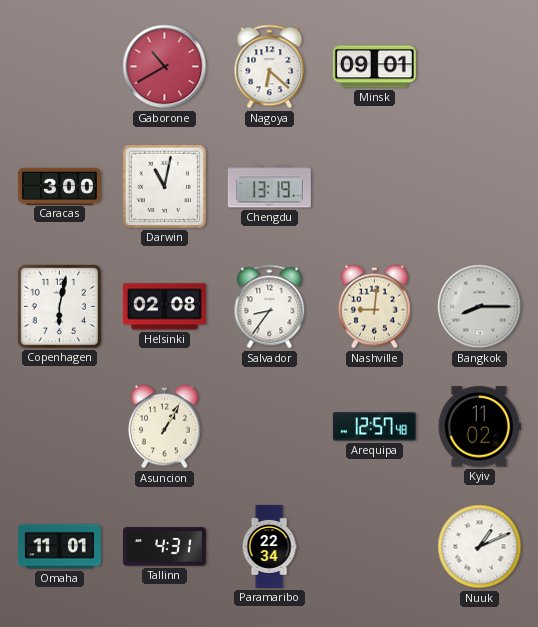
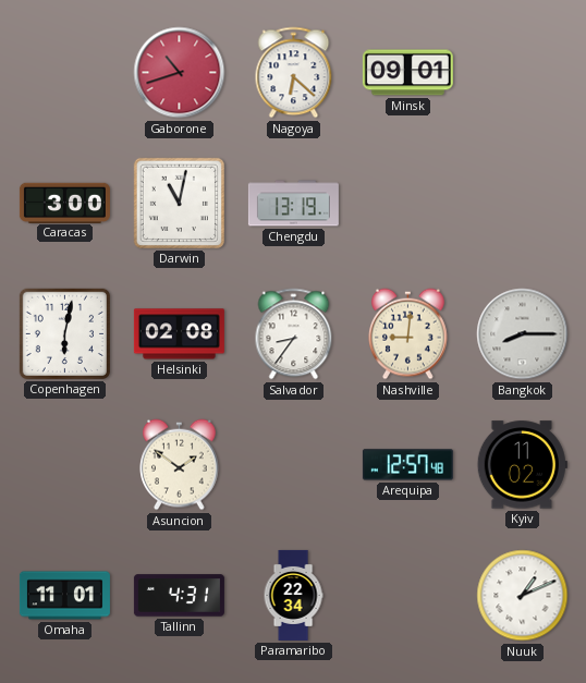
Gaborone: 10:40 -> 10:42
Asuncion: 1:05 -> 1:51
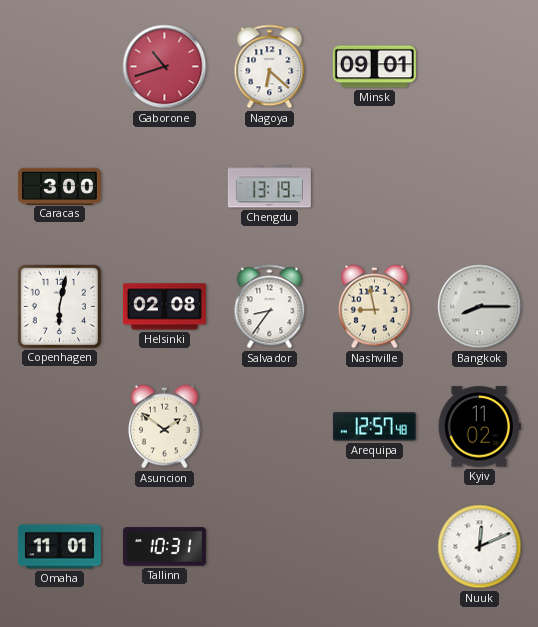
Darwin: 11:02 -> none
Nashville: 9:01 -> 8:58
Tallinn: 4:31 -> 10:31
Paramaribo: 22:34 -> none
Nuuk: 1:11 -> 12:11
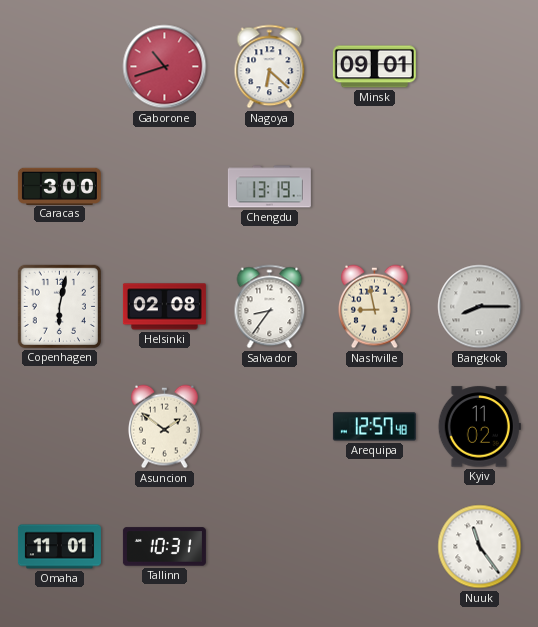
Nuuk: 12:11 -> 11:24
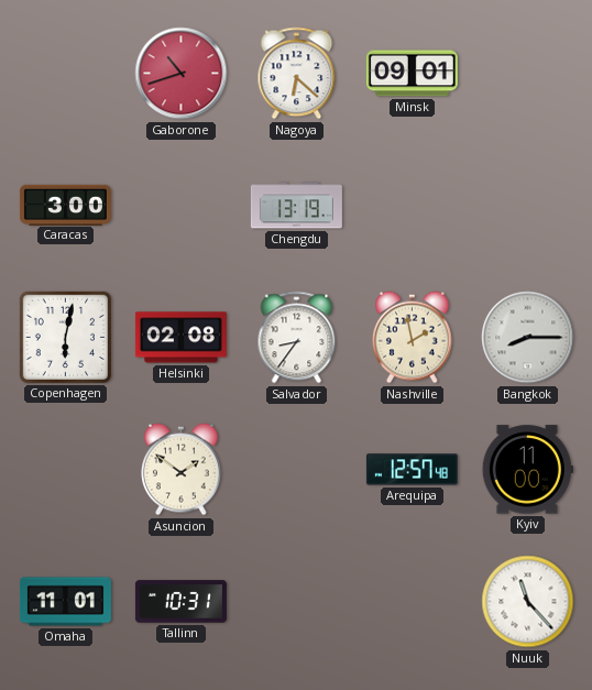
Nashville: 8:58 -> 1:58
Kyiv: 11:02 -> 11:00
Nuuk: 11:24 -> 11:23
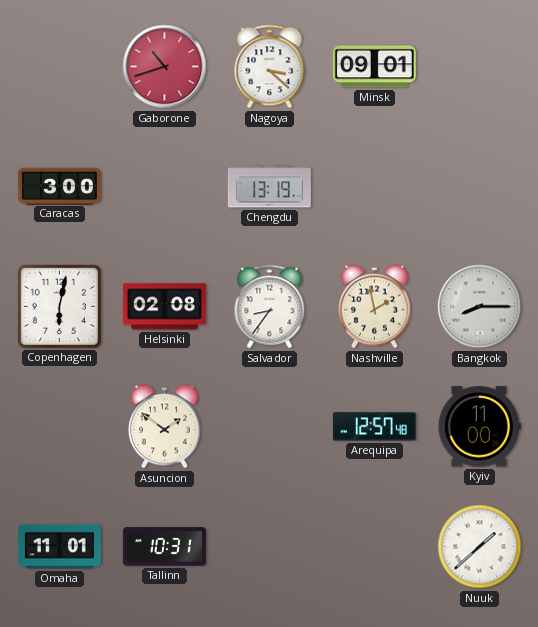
Nagoya: 6:22 -> 3:22
Nuuk: 11:23 -> 1:38
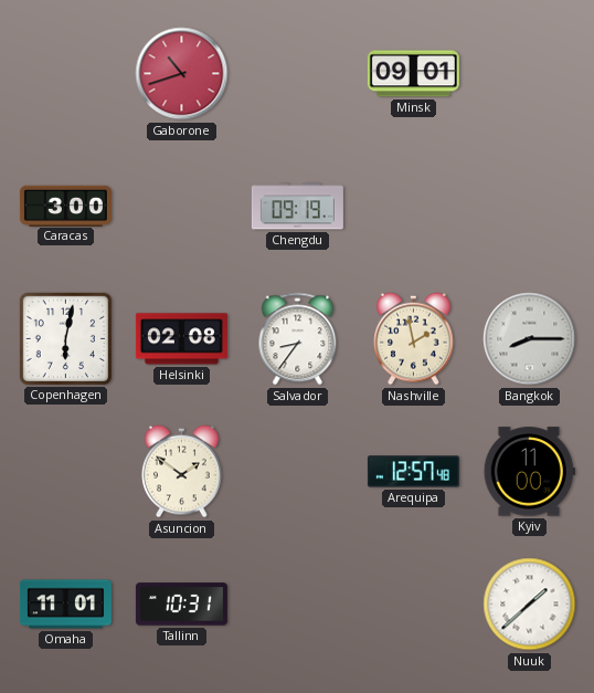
Nagoya: 3:22 -> none
Chengdu: 13:19 -> 09:19
